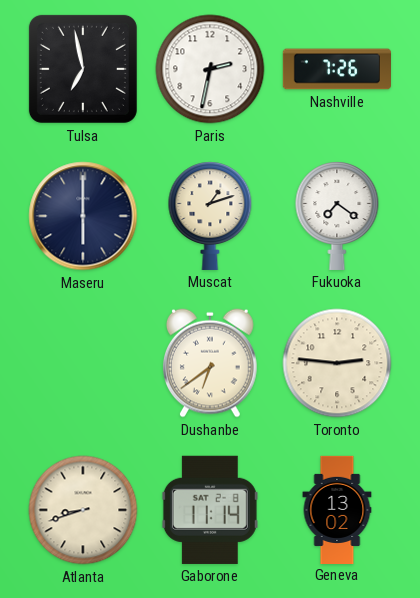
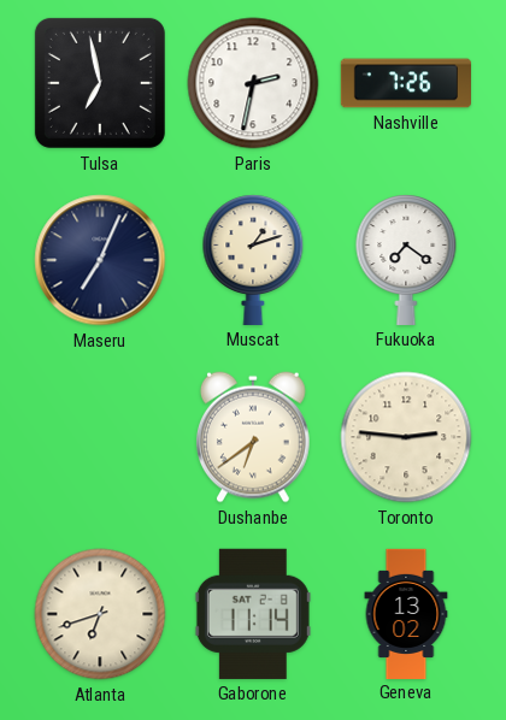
Maseru: 6:00 -> 7:04
Atlanta: 8:42 -> 6:42
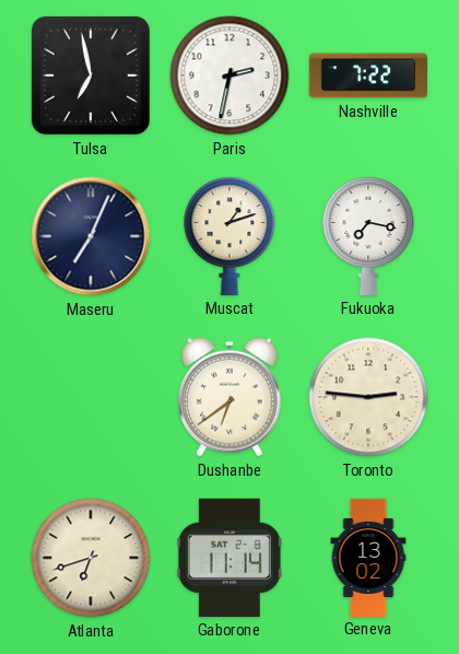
Nashville: 7:26 -> 7:22
Fukuoka: 7:21 -> 7:17
